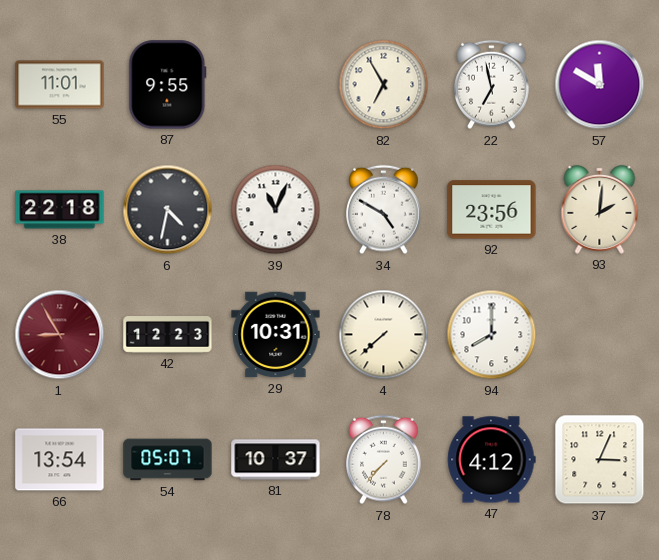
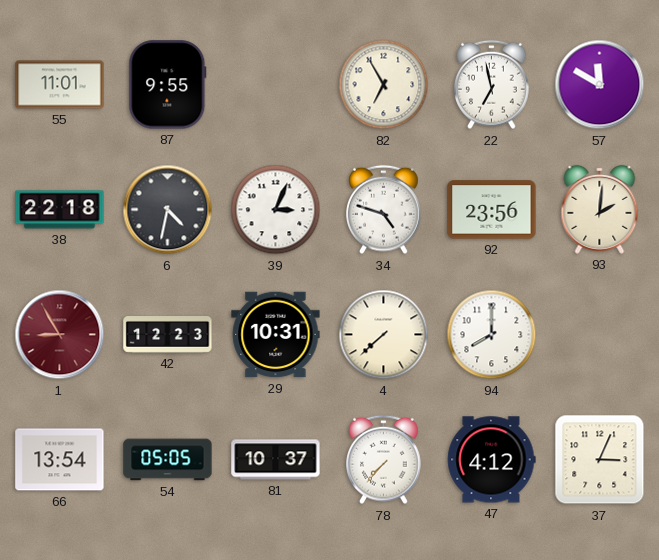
39: 11:04 -> 3:04
34: 4:50 -> 4:48
54: 05:07 -> 05:05
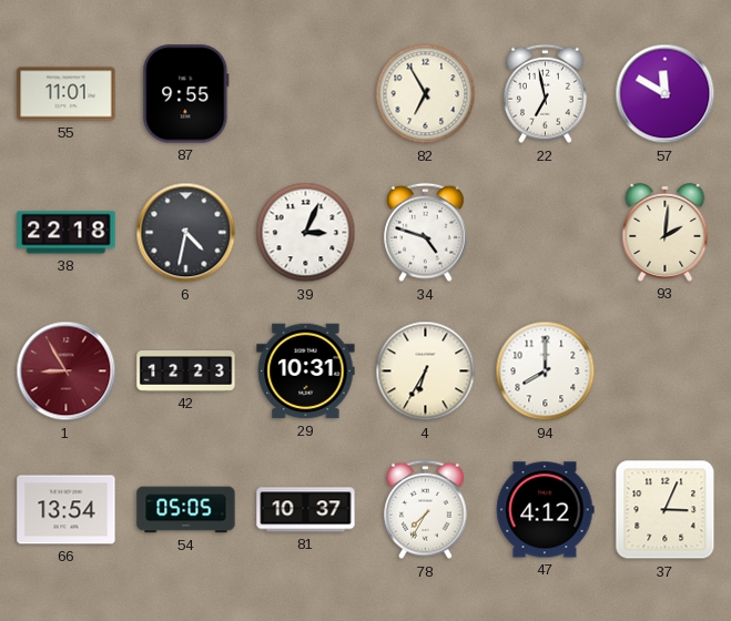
92: 23:56 -> none
4: 7:38 -> 6:35
78: 7:37 -> 7:35
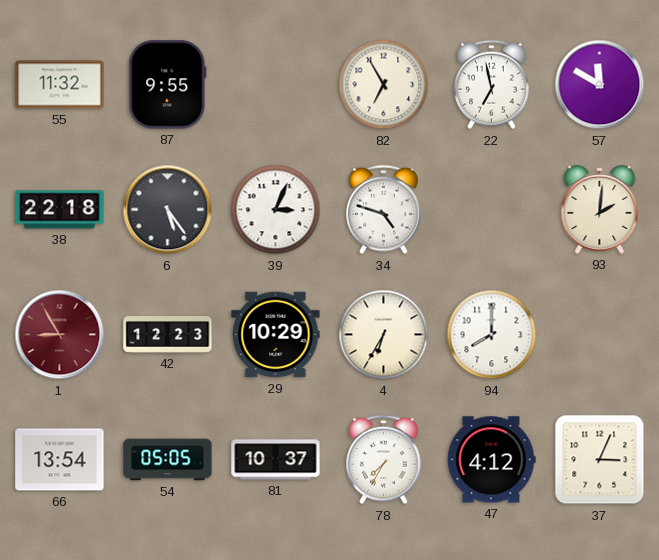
55: 11:01 -> 11:32
6: 4:32 -> 5:24
29: 10:31 -> 10:29
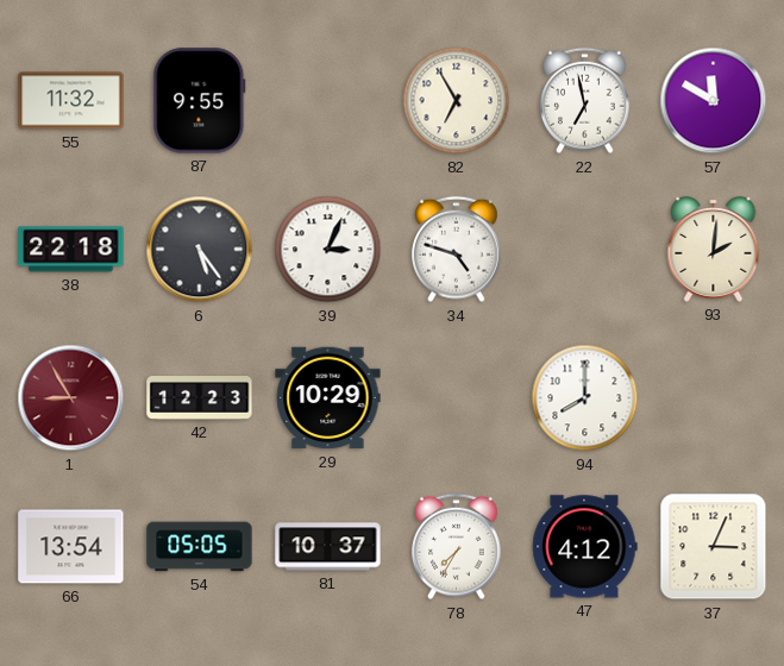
4: 6:35 -> none
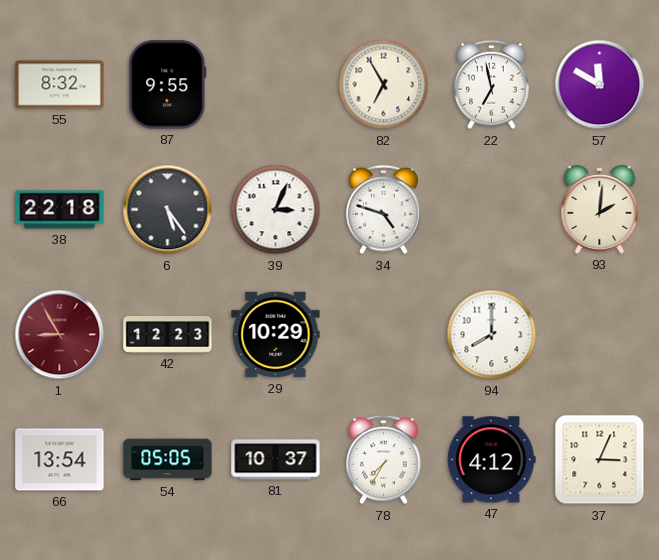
55: 11:32 -> 8:32
